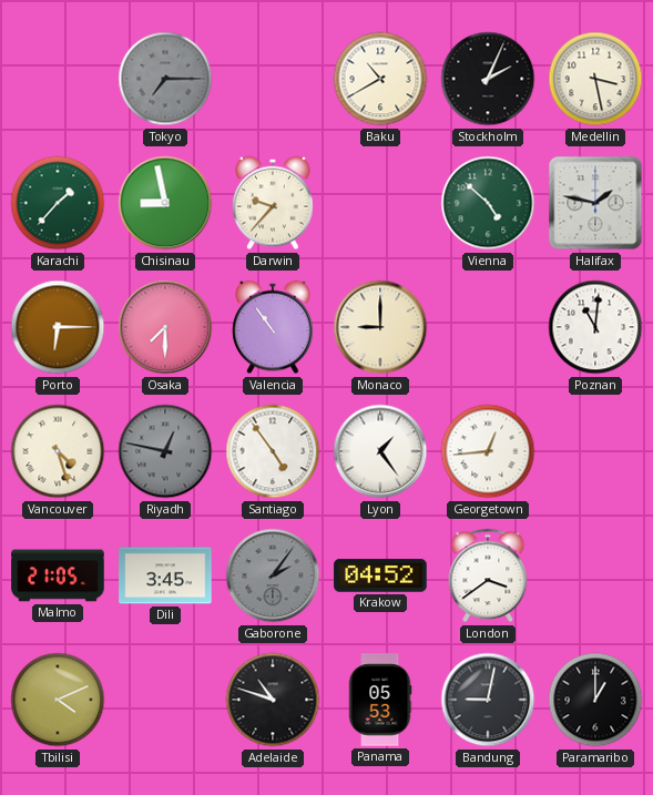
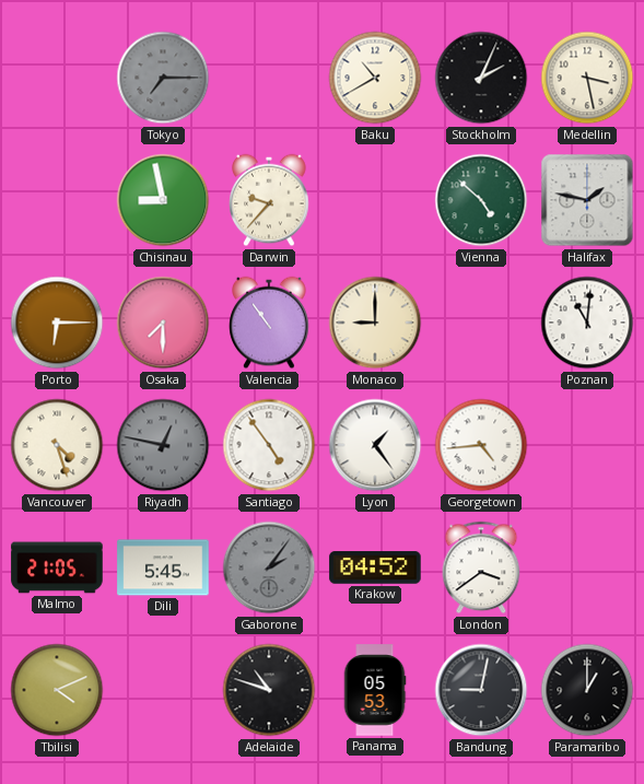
Karachi: 1:37 -> none
Georgetown: 12:44 -> 4:44
Dili: 3:45 -> 5:45
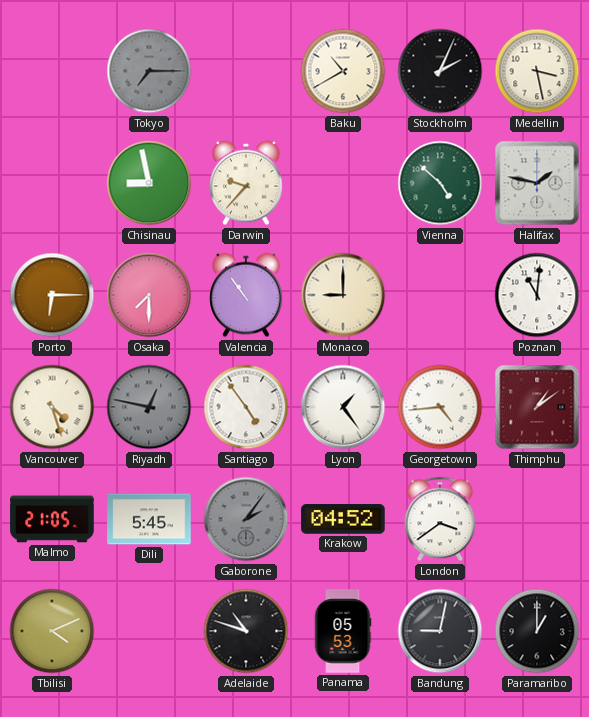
Thimphu: none -> 1:09
